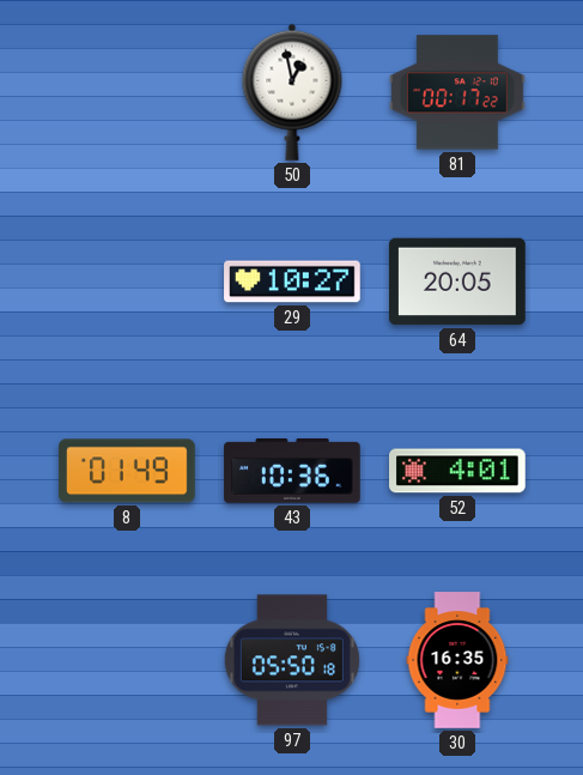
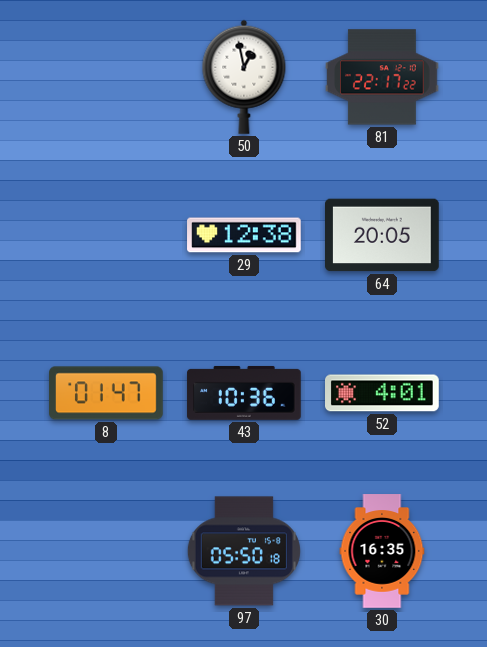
81: 00:17 -> 22:17
29: 10:27 -> 12:38
8: 01:49 -> 01:47
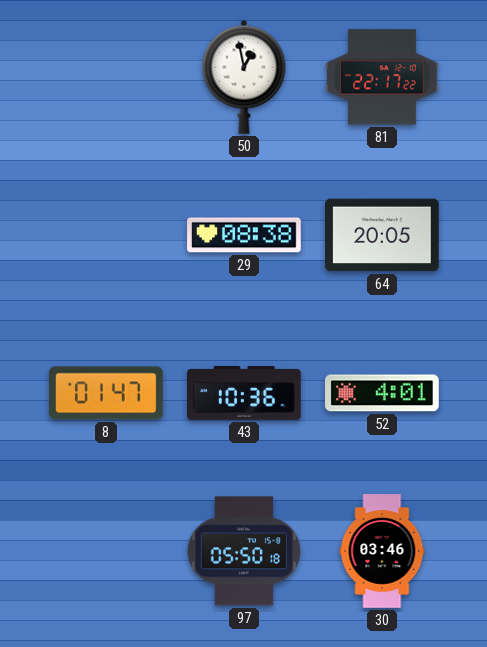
29: 12:38 -> 08:38
30: 16:35 -> 03:46
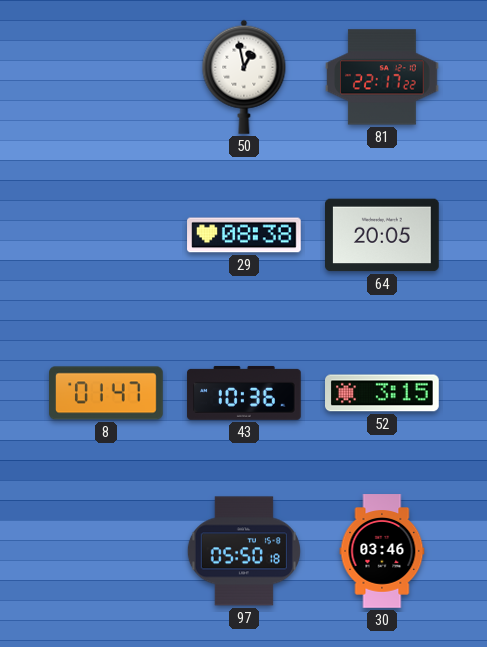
52: 4:01 -> 3:15
